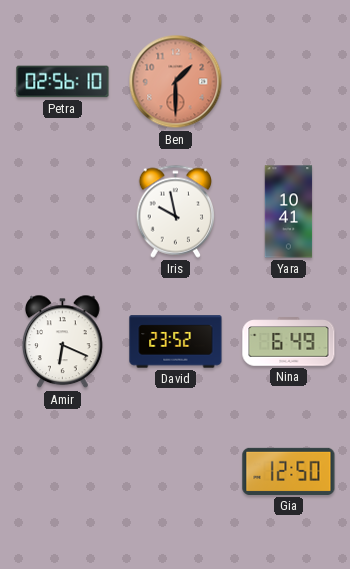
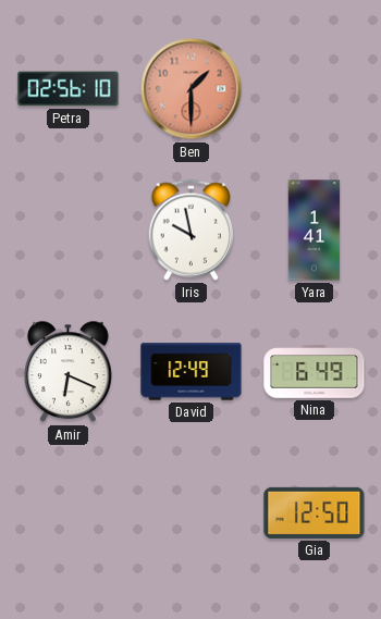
Yara: 10:41 -> 1:41
David: 23:52 -> 12:49
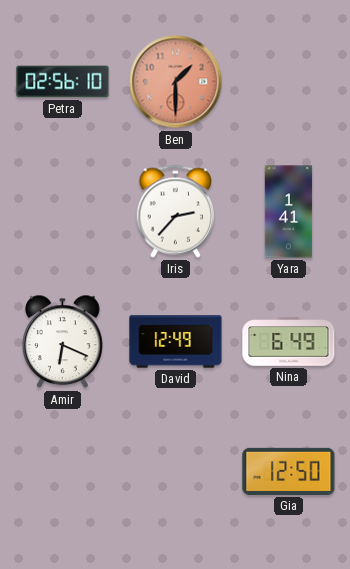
Iris: 9:58 -> 2:37
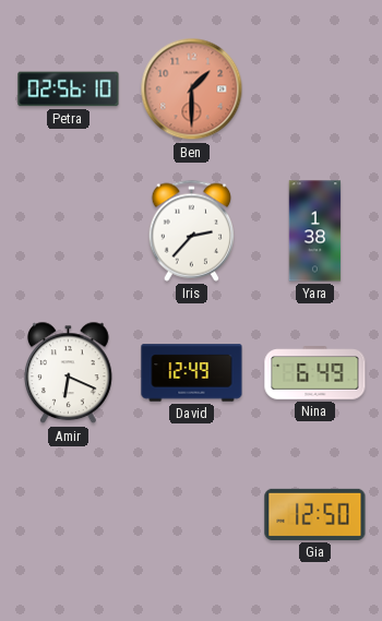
Yara: 1:41 -> 1:38
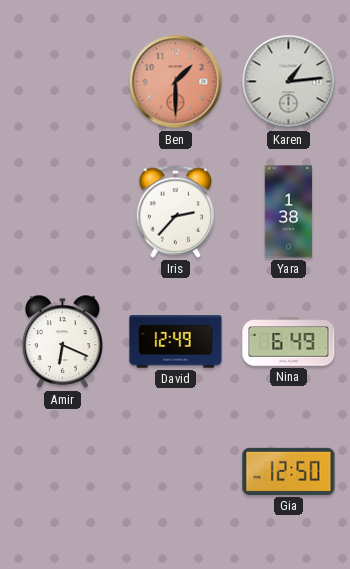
Petra: 02:56 -> none
Karen: none -> 1:14
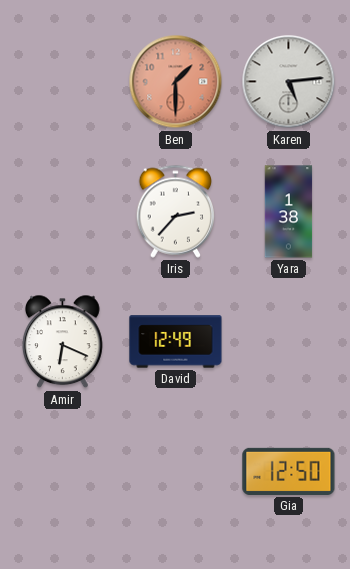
Karen: 1:14 -> 5:14
Nina: 6:49 -> none
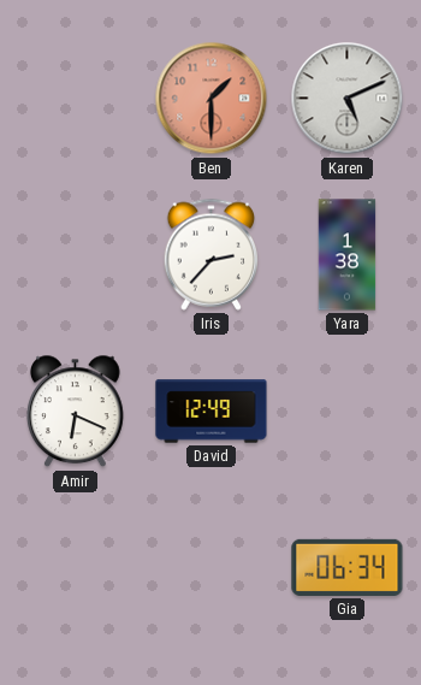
Karen: 5:14 -> 5:11
Gia: 12:50 -> 06:34
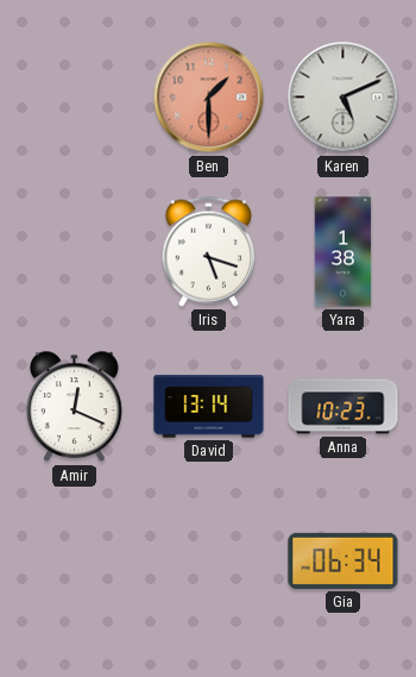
Iris: 2:37 -> 5:18
Amir: 6:19 -> 12:19
David: 12:49 -> 13:14
Anna: none -> 10:23
